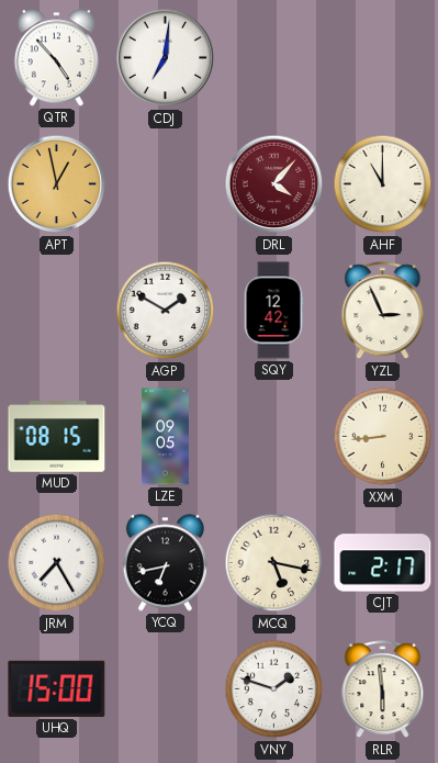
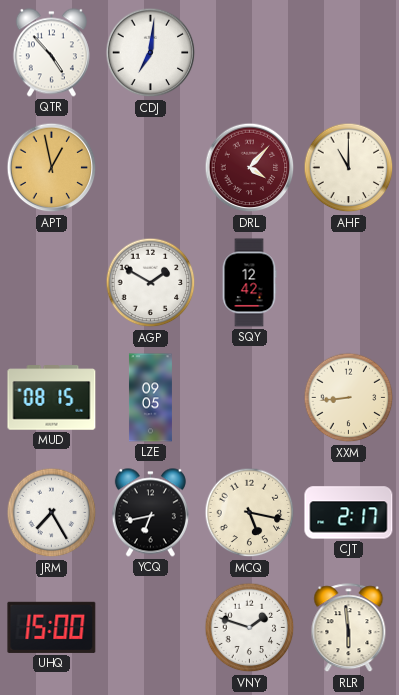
YZL: 2:56 -> none
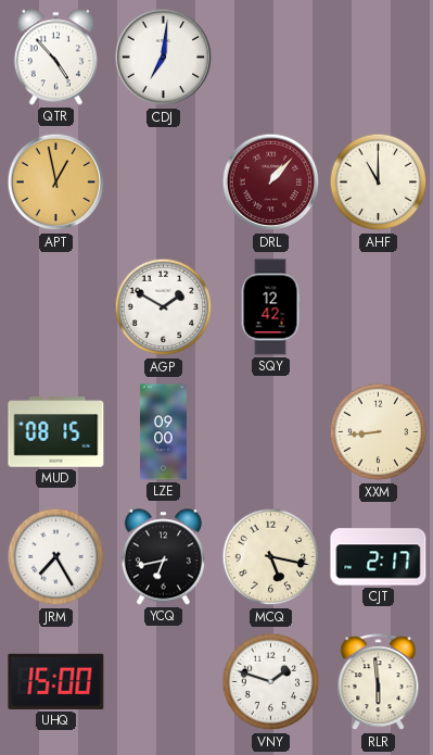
DRL: 4:07 -> 1:07
LZE: 09:05 -> 09:00
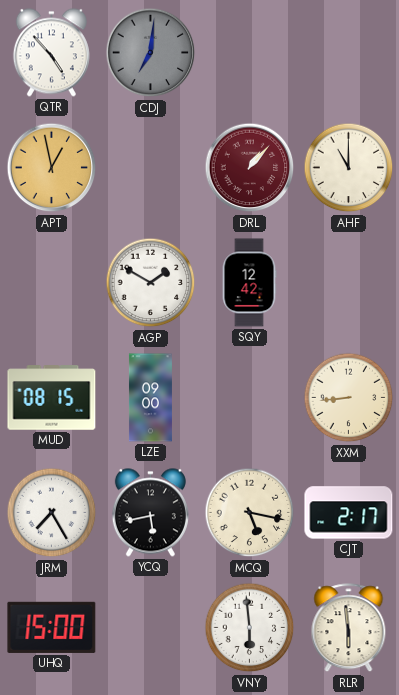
CDJ dial: white -> grey
YCQ: 6:43 -> 5:43
VNY: 1:48 -> 5:59
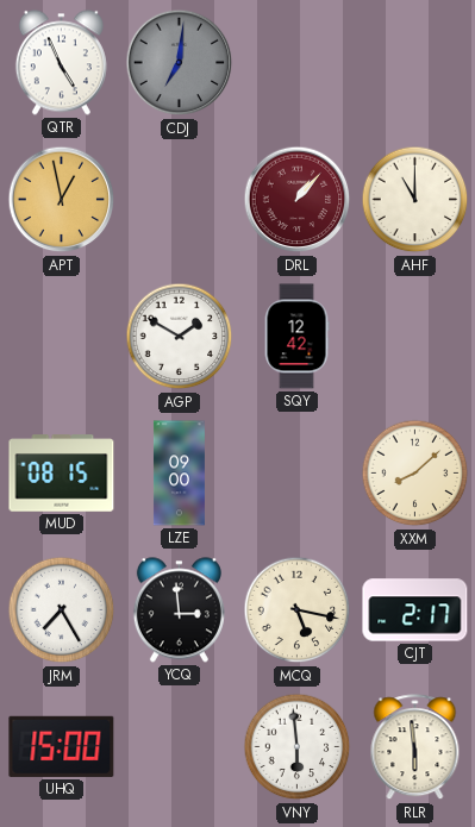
QTR: 4:53 -> 4:56
XXM: 8:44 -> 8:08
YCQ: 5:43 -> 2:59
